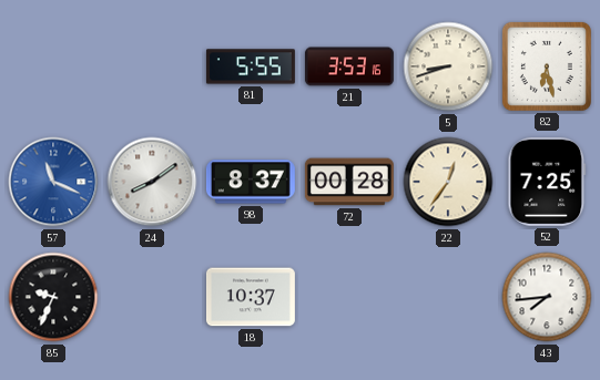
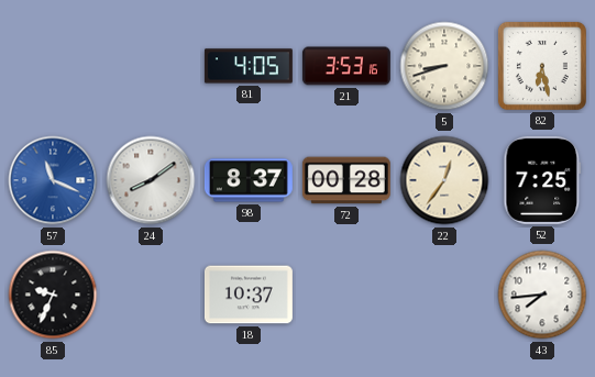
81: 5:55 -> 4:05
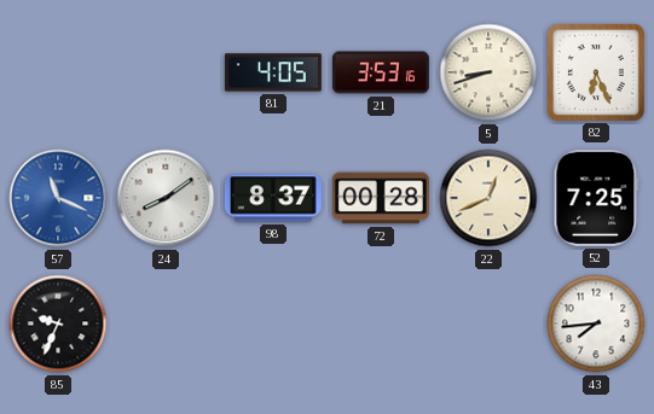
82: 6:28 -> 6:26
22: 12:36 -> 12:41
18: 10:37 -> none
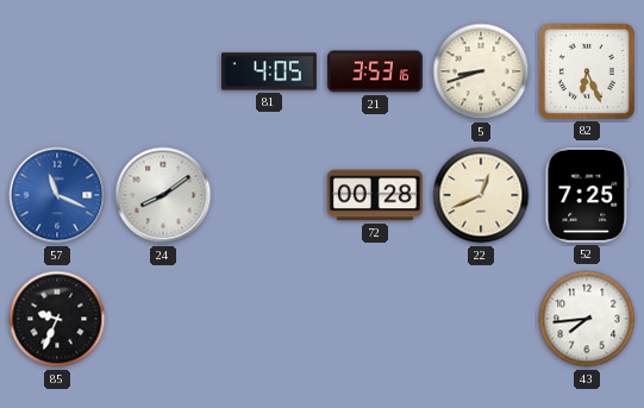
98: 8:37 -> none
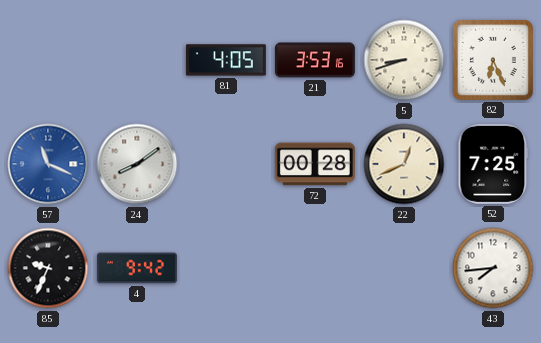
4: none -> 9:42
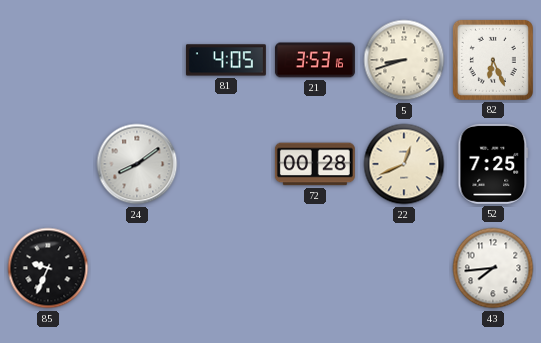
57: 11:19 -> none
4: 9:42 -> none
